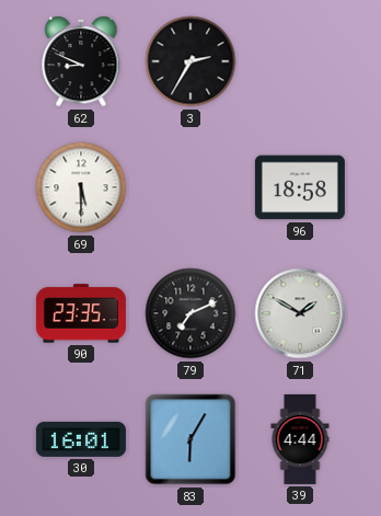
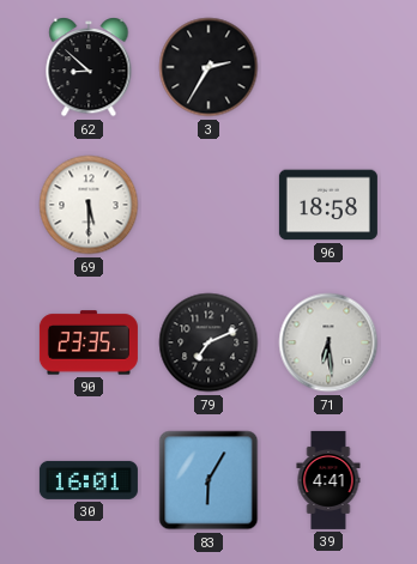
62: 8:49 -> 8:52
71: 1:50 -> 6:29
39: 4:44 -> 4:41
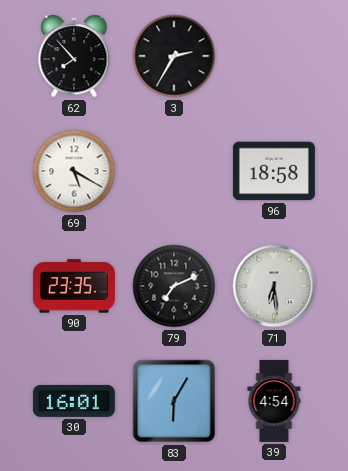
62: 8:52 -> 7:53
69: 5:30 -> 5:20
39: 4:41 -> 4:54
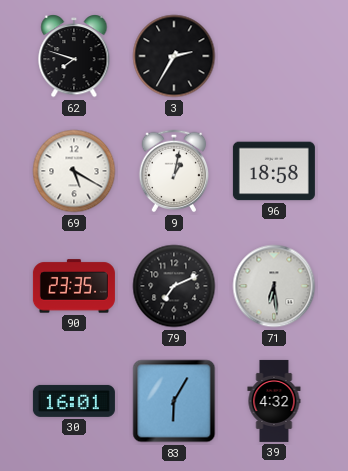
62: 7:53 -> 7:48
9: none -> 1:02
39: 4:54 -> 4:32
